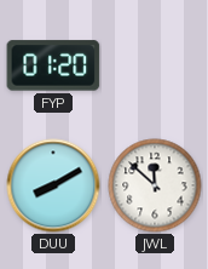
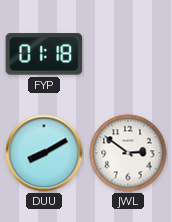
FYP: 01:20 -> 01:18
JWL: 11:52 -> 2:51
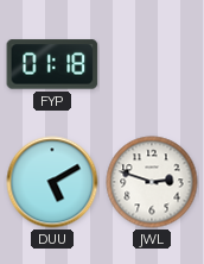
DUU: 8:10 -> 5:10
JWL: 2:51 -> 2:48
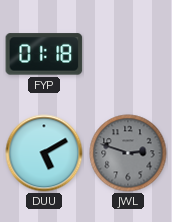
JWL dial: white -> grey
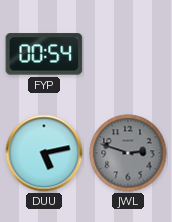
FYP: 01:18 -> 00:54
DUU: 5:10 -> 5:13
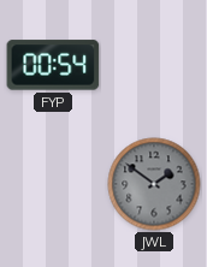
DUU: 5:13 -> none
JWL: 2:48 -> 1:51
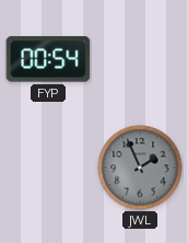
JWL: 1:51 -> 1:56
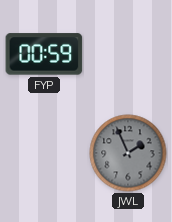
FYP: 00:54 -> 00:59
